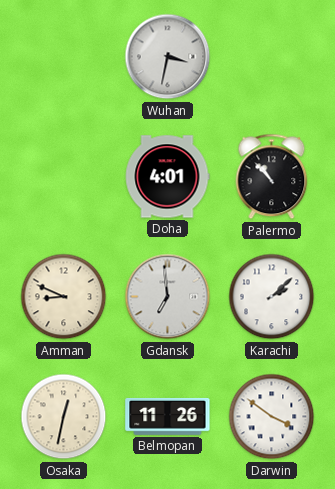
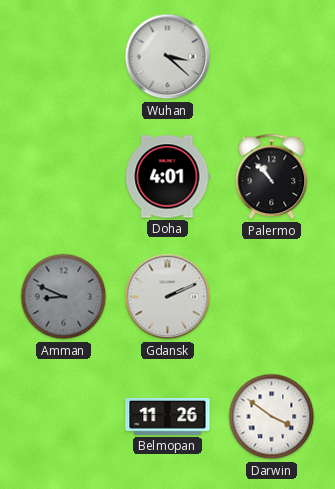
Wuhan: 3:32 -> 3:22
Amman dial: cream -> grey
Gdansk: 6:59 -> 2:11
Karachi: 2:08 -> none
Osaka: 12:32 -> none
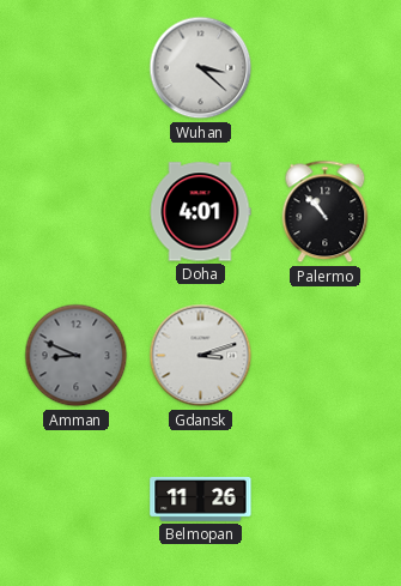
Gdansk: 2:11 -> 3:12
Darwin: 3:51 -> none
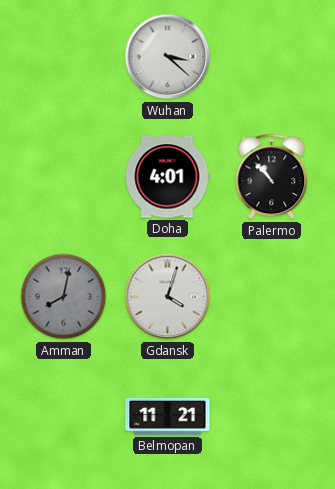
Amman: 8:49 -> 8:02
Gdansk: 3:12 -> 4:03
Belmopan: 11:26 -> 11:21
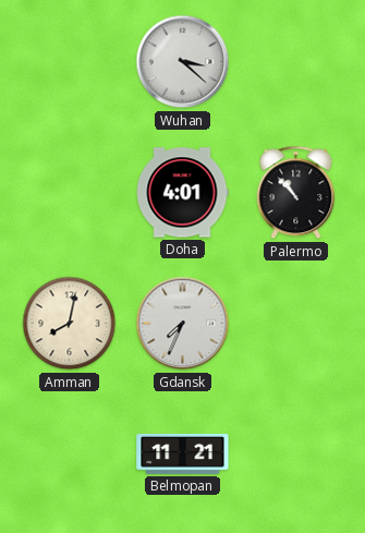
Amman dial: grey -> cream
Gdansk: 4:03 -> 7:34
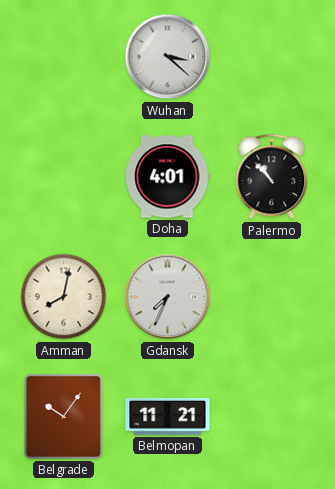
Belgrade: none -> 10:06
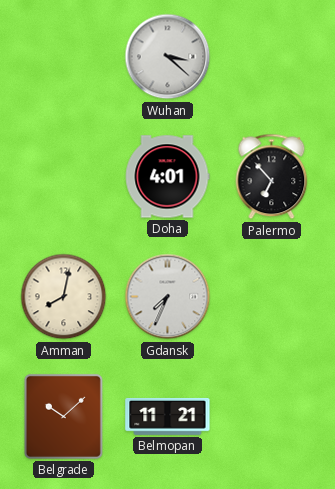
Palermo: 10:53 -> 6:53
Belgrade: 10:06 -> 10:08
